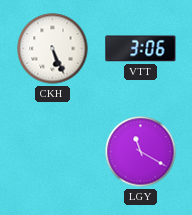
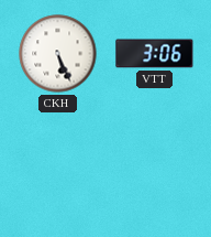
LGY: 11:20 -> none
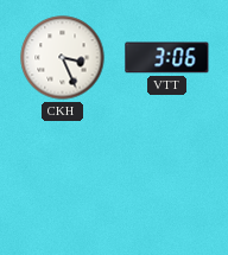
CKH: 5:26 -> 3:26
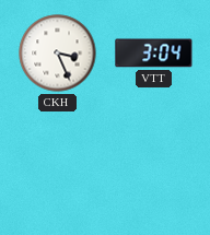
VTT: 3:06 -> 3:04
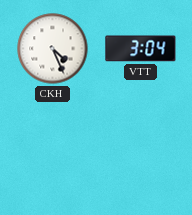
CKH: 3:26 -> 4:26
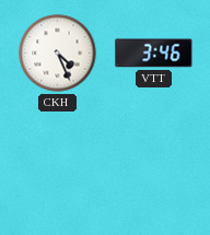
VTT: 3:04 -> 3:46
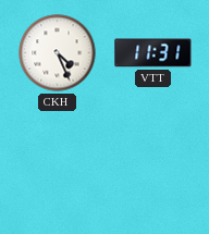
VTT: 3:46 -> 11:31
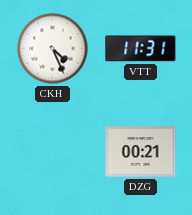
DZG: none -> 00:21
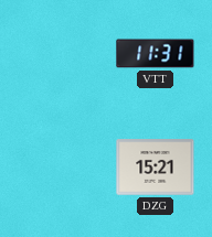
CKH: 4:26 -> none
DZG: 00:21 -> 15:21
